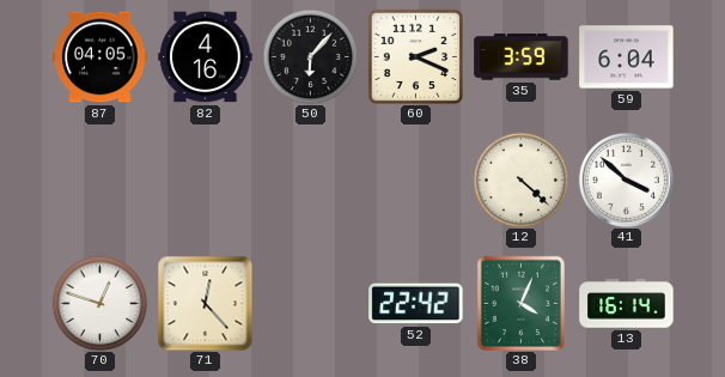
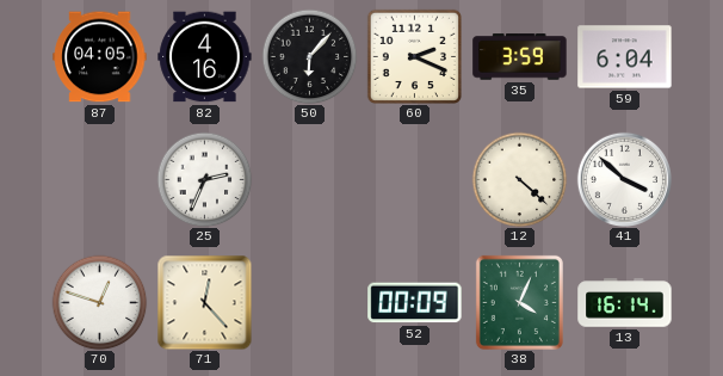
25: none -> 2:34
52: 22:42 -> 00:09
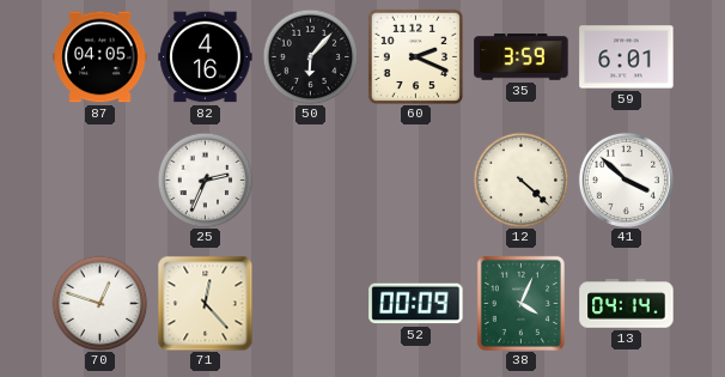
59: 6:04 -> 6:01
13: 16:14 -> 04:14
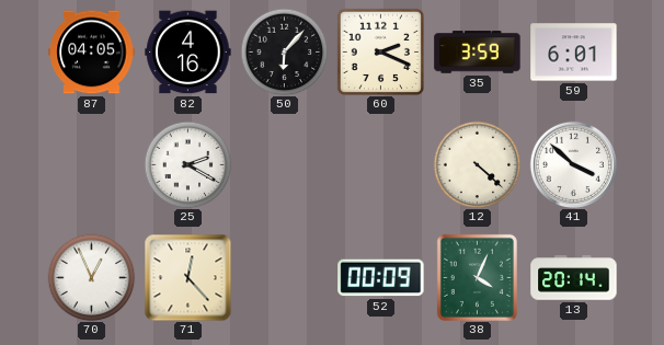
25: 2:34 -> 2:20
70: 12:48 -> 12:56
13: 04:14 -> 20:14
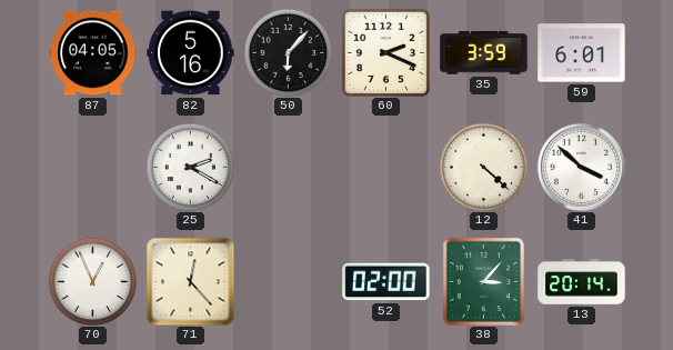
82: 4:16 -> 5:16
52: 00:09 -> 02:00
38: 4:04 -> 3:07
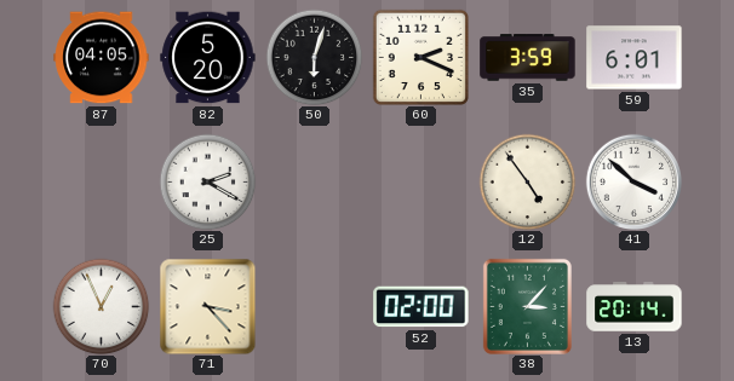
82: 5:16 -> 5:20
50: 6:07 -> 6:03
12: 4:22 -> 4:54
71: 12:23 -> 3:23
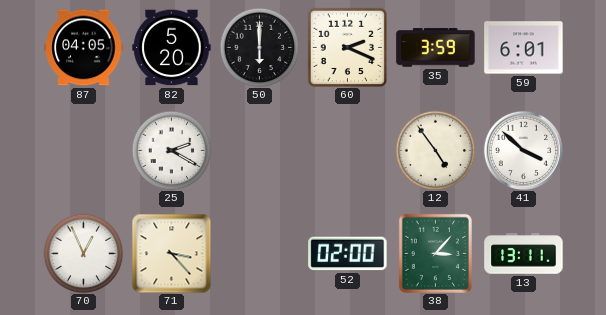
50: 6:03 -> 6:00
13: 20:14 -> 13:11
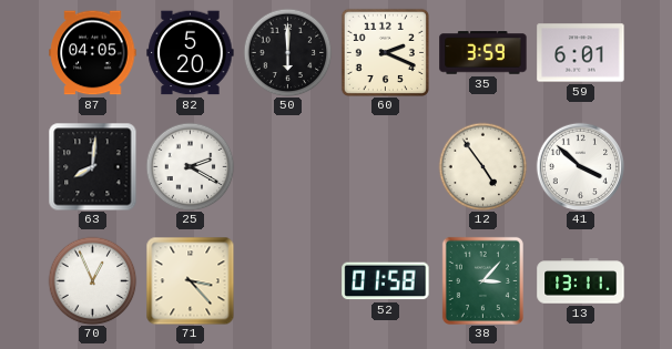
63: none -> 8:01
52: 02:00 -> 01:58
